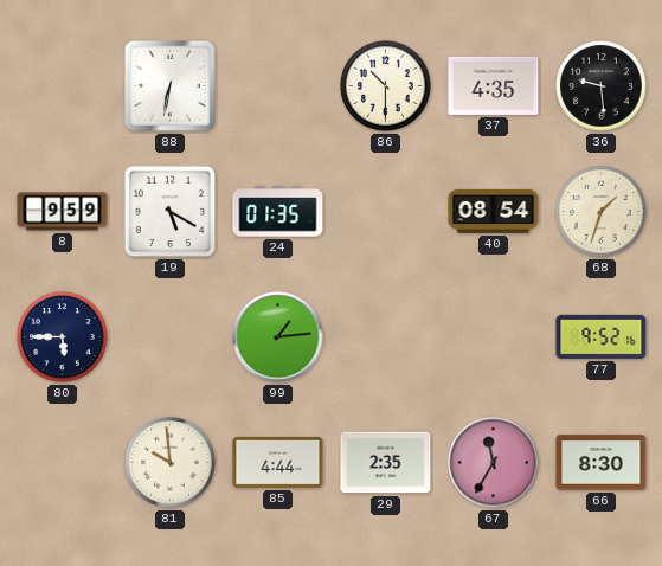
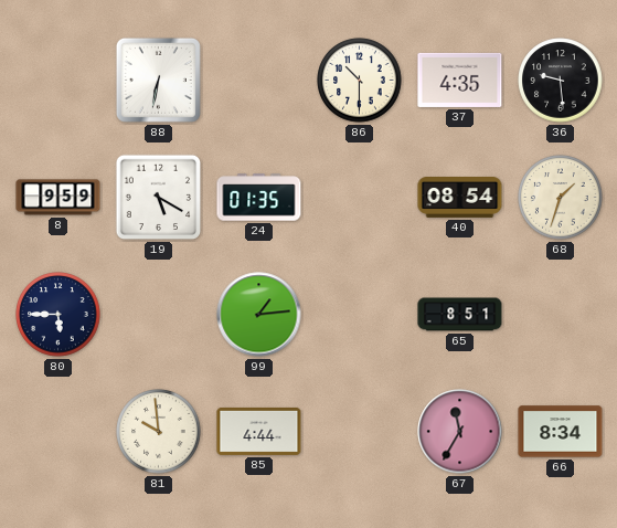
65: none -> 8:51
77: 9:52 -> none
29: 2:35 -> none
66: 8:30 -> 8:34
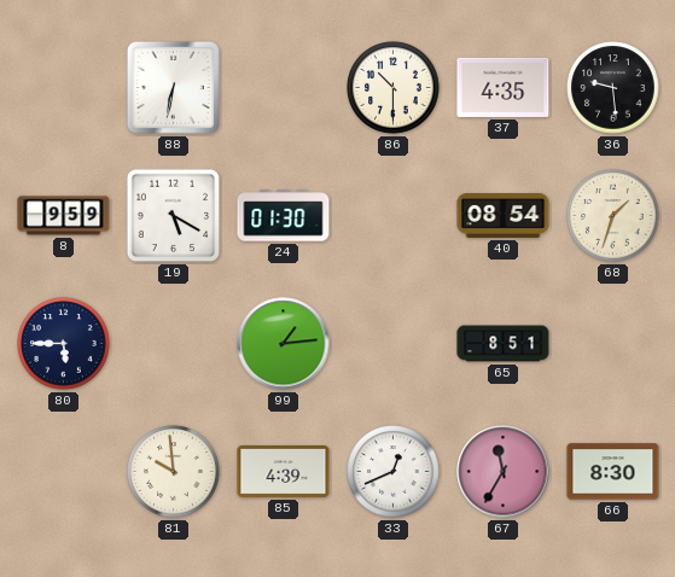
24: 01:35 -> 01:30
85: 4:44 -> 4:39
33: none -> 12:41
66: 8:34 -> 8:30
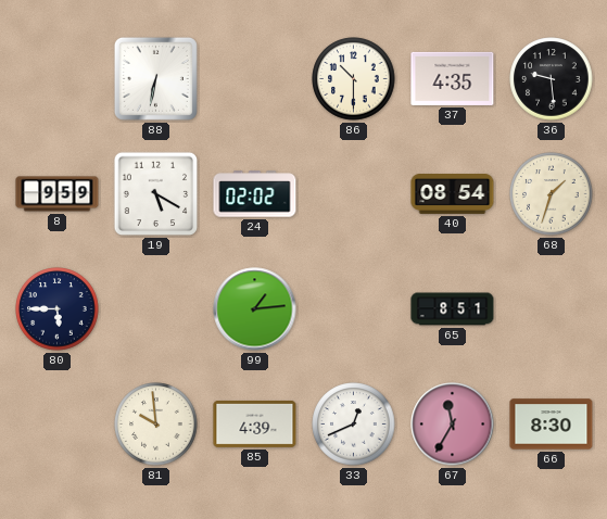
24: 01:30 -> 02:02
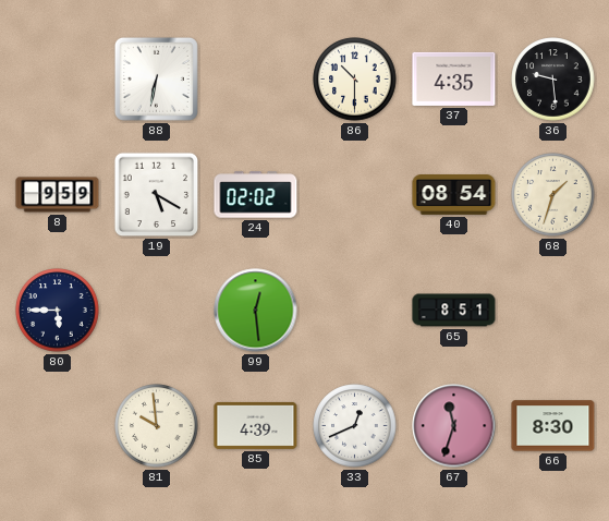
99: 1:14 -> 12:29
67: 11:35 -> 11:33
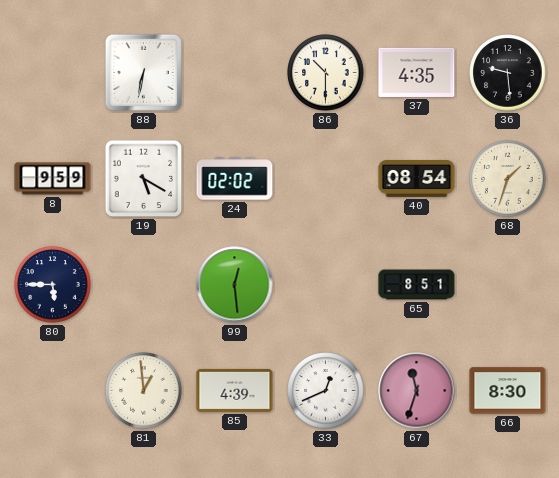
81: 9:59 -> 12:59
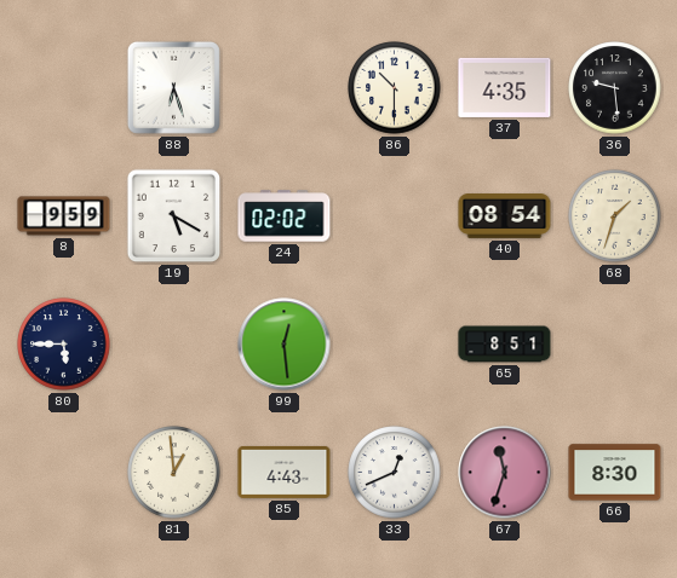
88: 6:32 -> 6:27
85: 4:39 -> 4:43
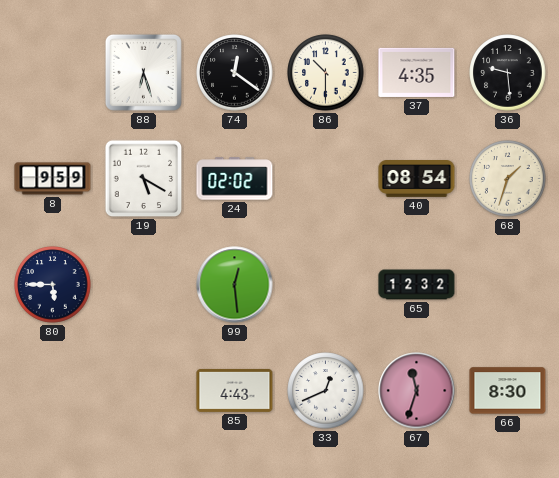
74: none -> 12:21
65: 8:51 -> 12:32
81: 12:59 -> none
